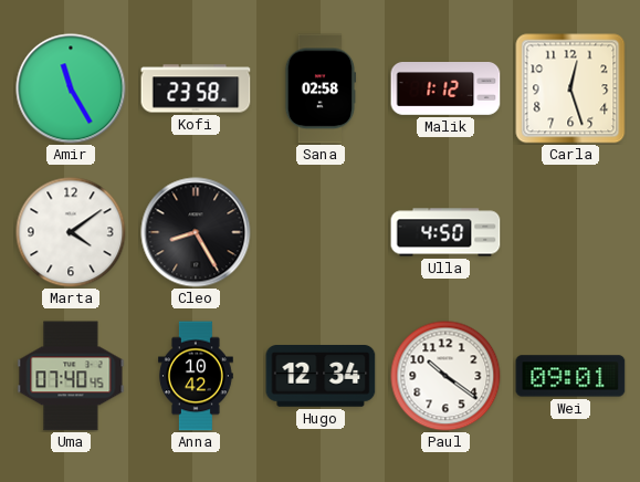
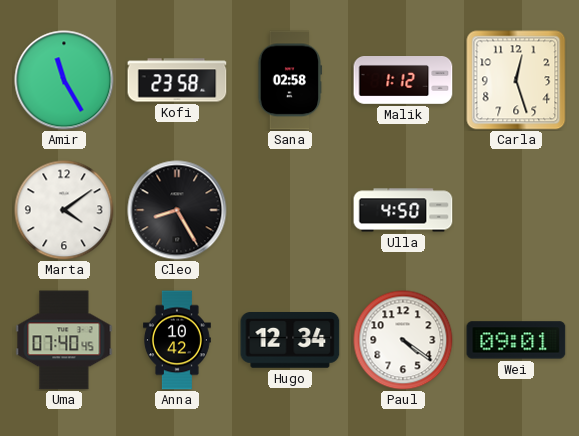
Paul: 10:21 -> 4:21
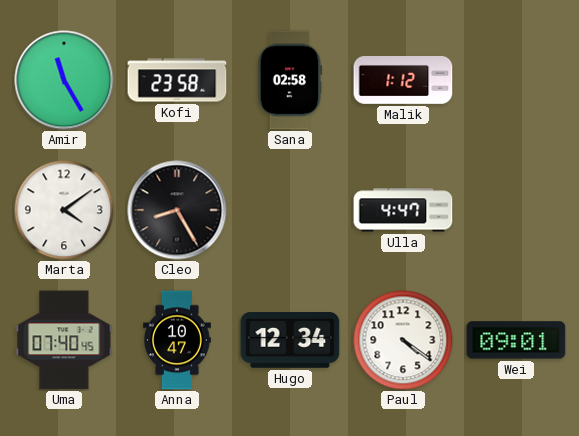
Carla: 12:27 -> none
Ulla: 4:50 -> 4:47
Anna: 10:42 -> 10:47
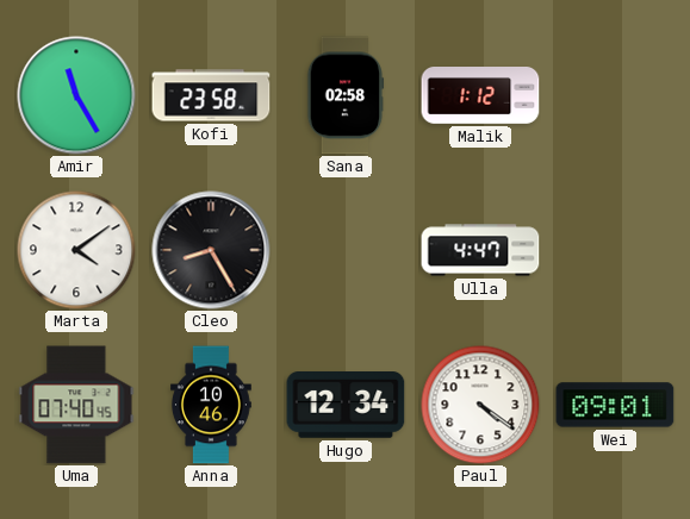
Anna: 10:47 -> 10:46
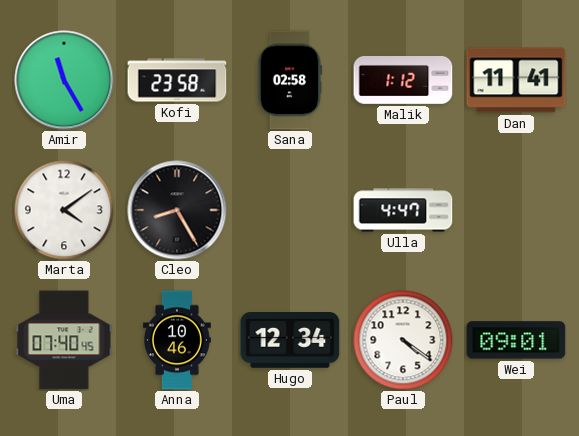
Dan: none -> 11:41
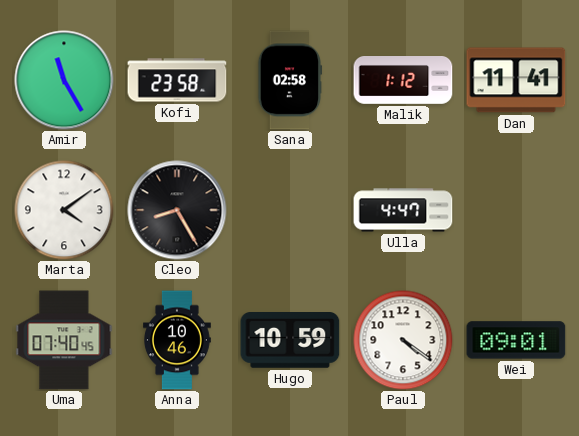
Hugo: 12:34 -> 10:59
